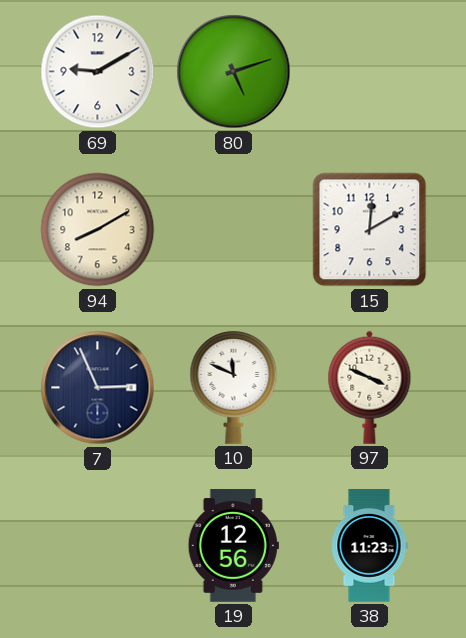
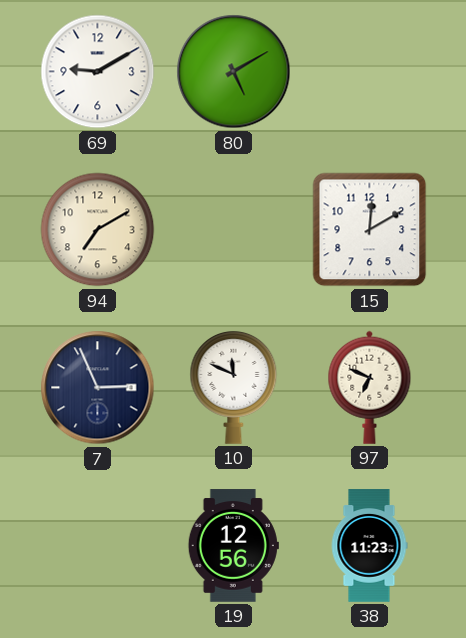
80: 5:12 -> 5:10
94: 8:10 -> 7:10
97: 3:49 -> 6:49
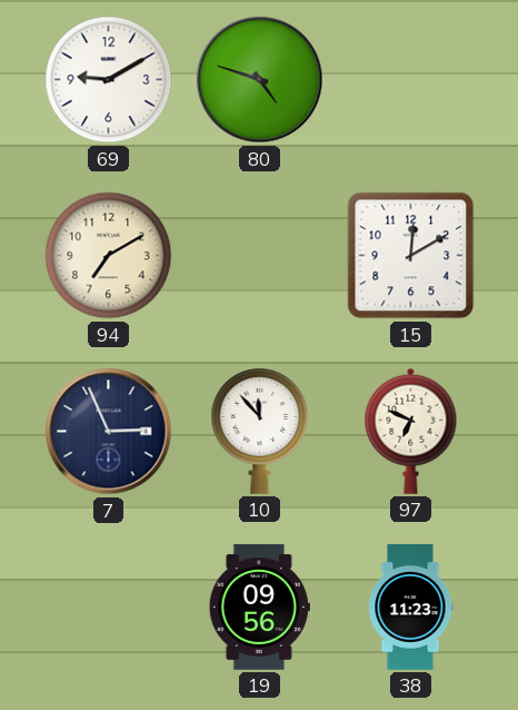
80: 5:10 -> 4:48
10: 11:49 -> 11:53
19: 12:56 -> 09:56
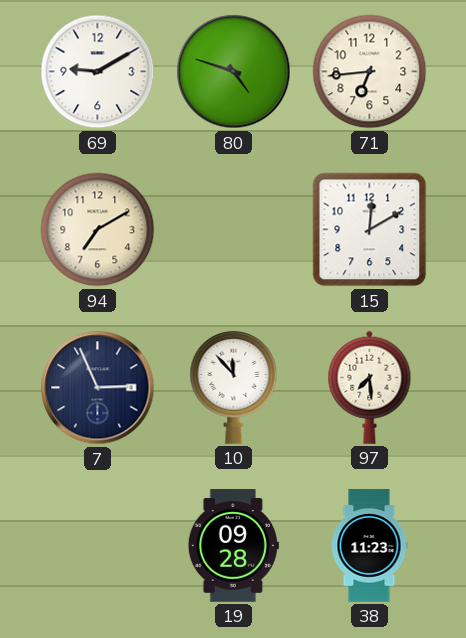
71: none -> 6:44
97: 6:49 -> 7:29
19: 09:56 -> 09:28
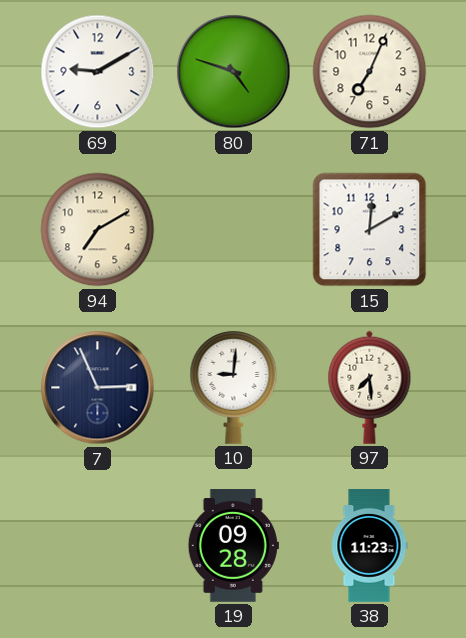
71: 6:44 -> 7:04
10: 11:53 -> 9:01
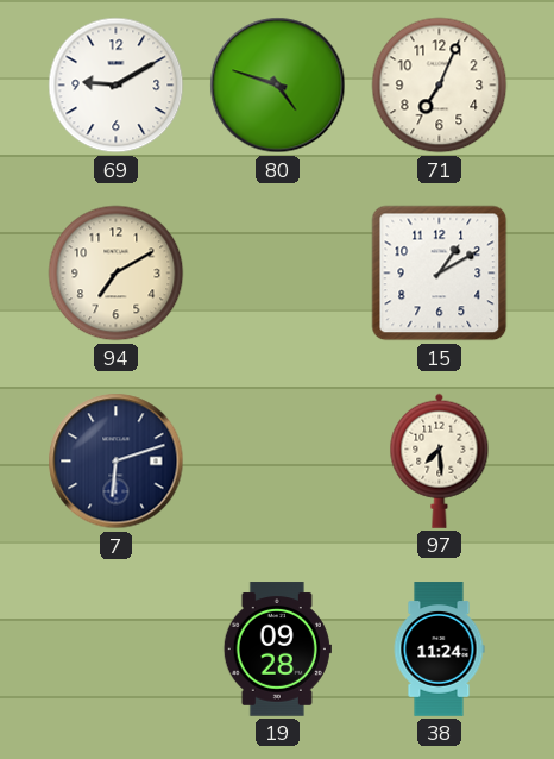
15: 12:10 -> 1:10
7: 2:56 -> 6:12
10: 9:01 -> none
38: 11:23 -> 11:24
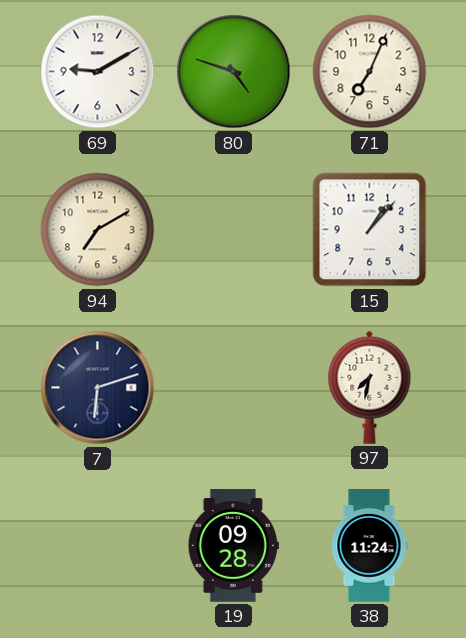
15: 1:10 -> 1:07
97: 7:29 -> 7:32
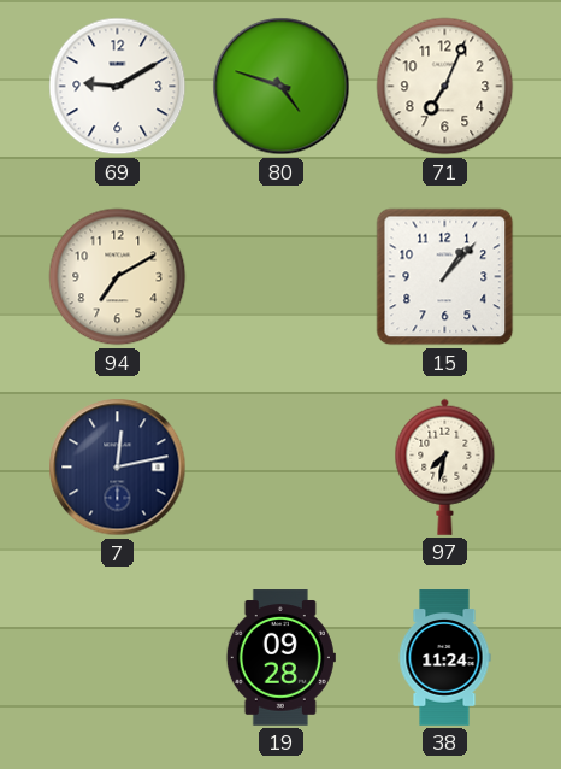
7: 6:12 -> 12:13
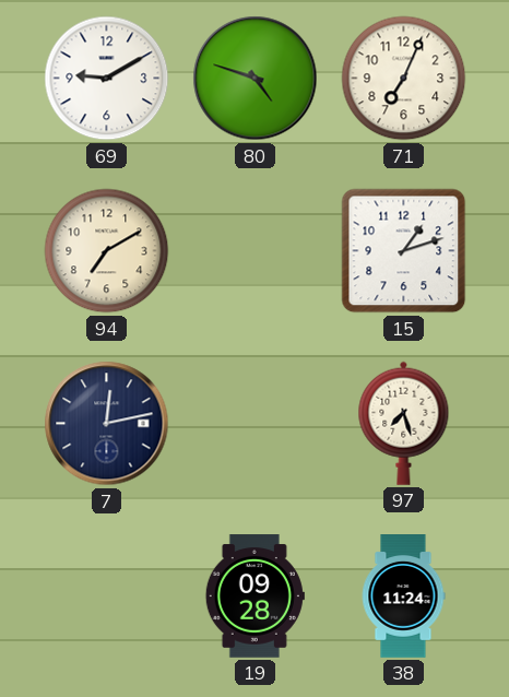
15: 1:07 -> 1:12
97: 7:32 -> 7:27
